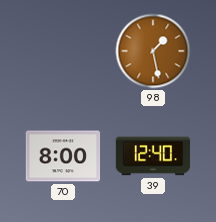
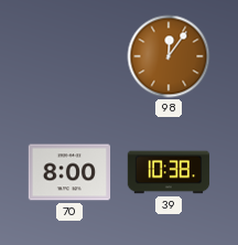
98: 1:28 -> 12:06
39: 12:40 -> 10:38
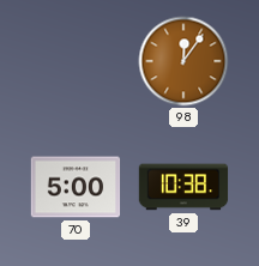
70: 8:00 -> 5:00
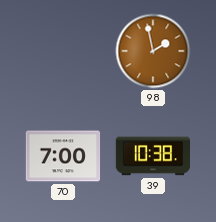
98: 12:06 -> 1:58
70: 5:00 -> 7:00
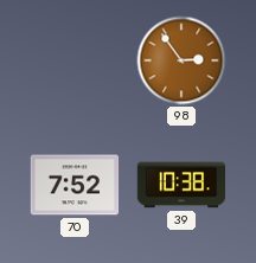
98: 1:58 -> 2:54
70: 7:00 -> 7:52
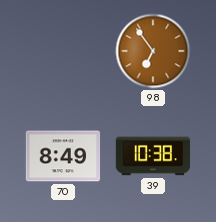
98: 2:54 -> 6:54
70: 7:52 -> 8:49
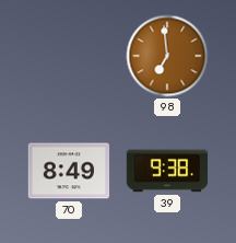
98: 6:54 -> 6:59
39: 10:38 -> 9:38
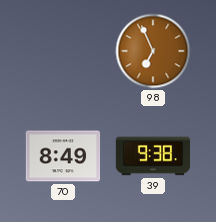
98: 6:59 -> 6:56
